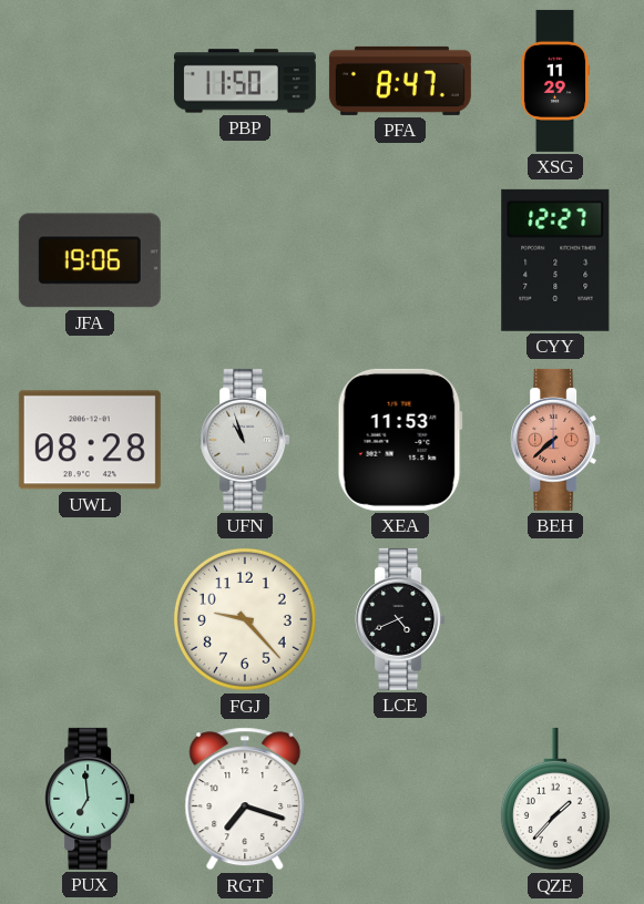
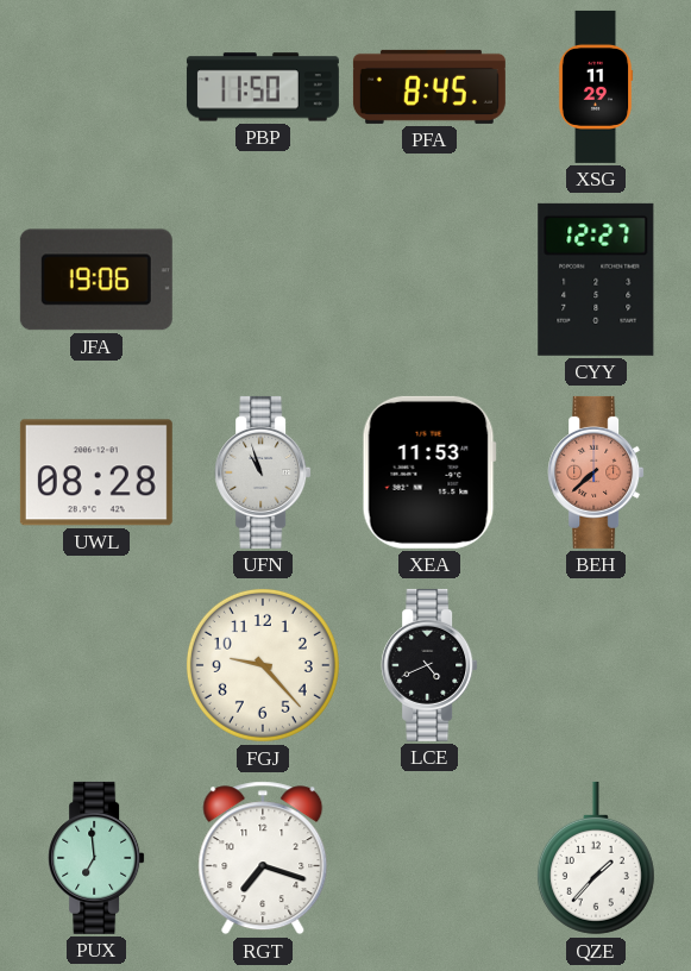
PFA: 8:47 -> 8:45
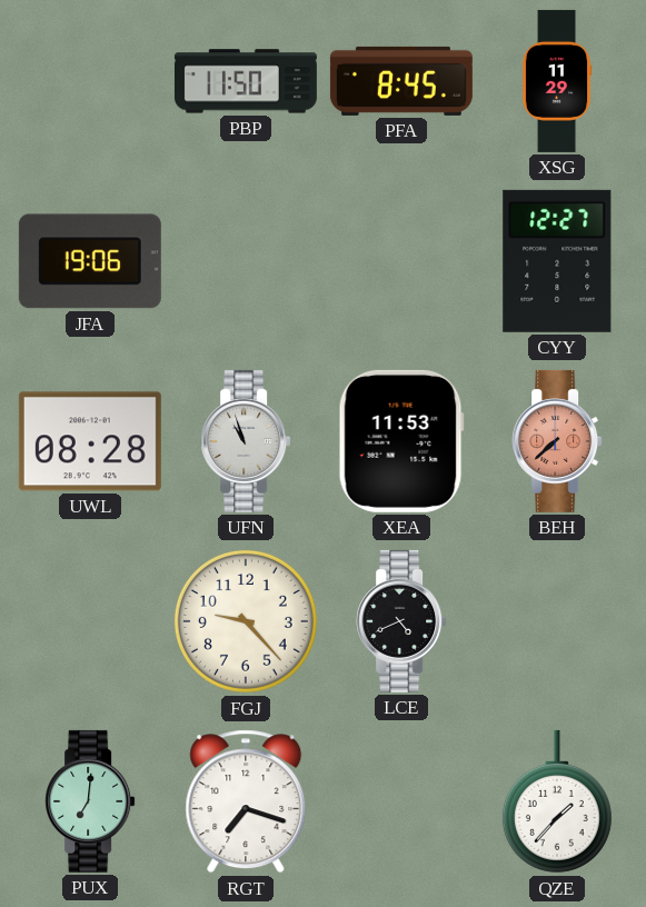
PUX: 6:59 -> 7:01
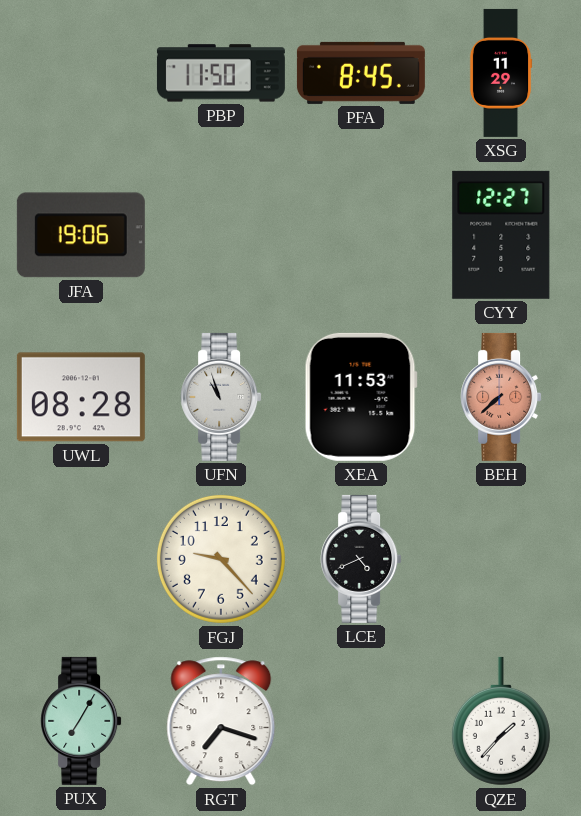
PUX: 7:01 -> 7:05
